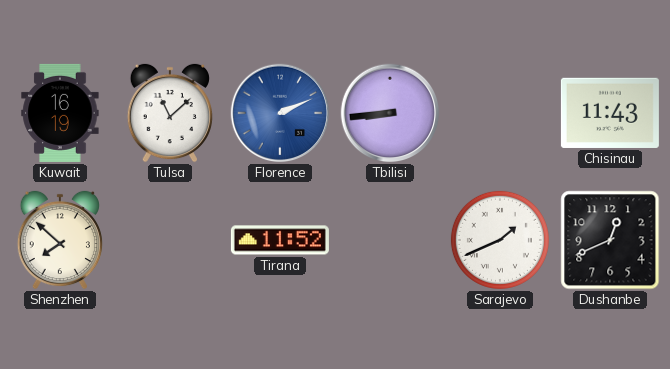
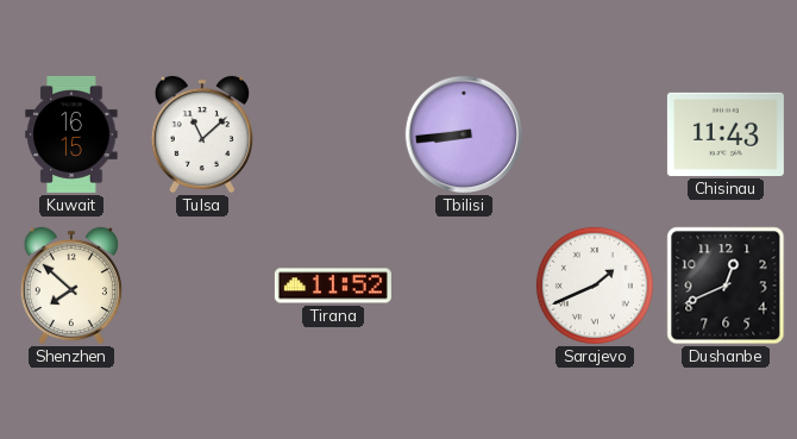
Kuwait: 16:19 -> 16:15
Florence: 2:11 -> none
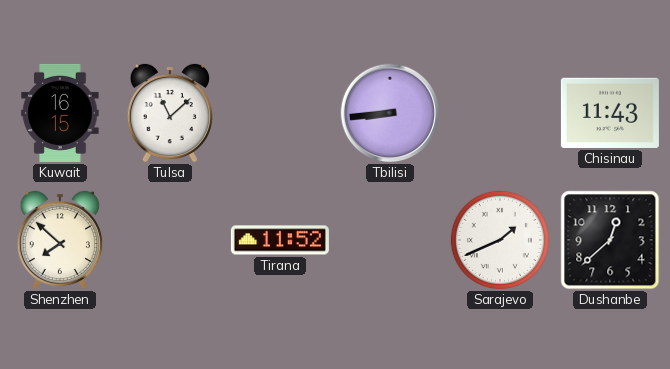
Dushanbe: 12:41 -> 12:38
